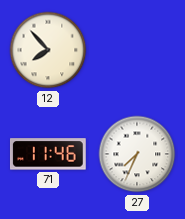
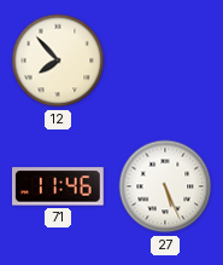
27: 7:34 -> 5:26
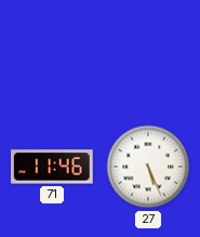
12: 7:53 -> none
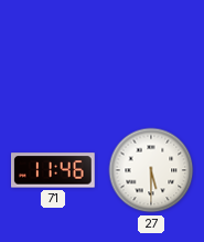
27: 5:26 -> 5:30
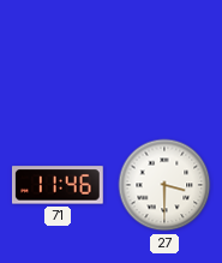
27: 5:30 -> 3:30
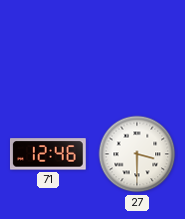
71: 11:46 -> 12:46
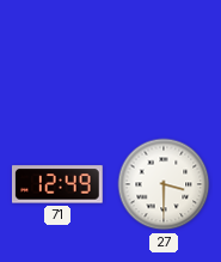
71: 12:46 -> 12:49
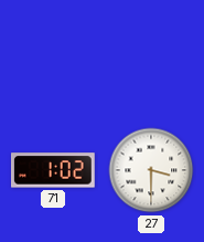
71: 12:49 -> 1:02
